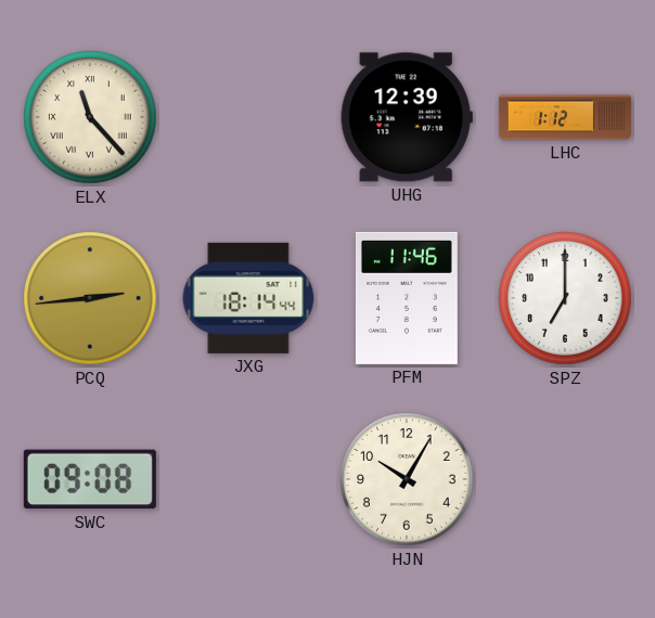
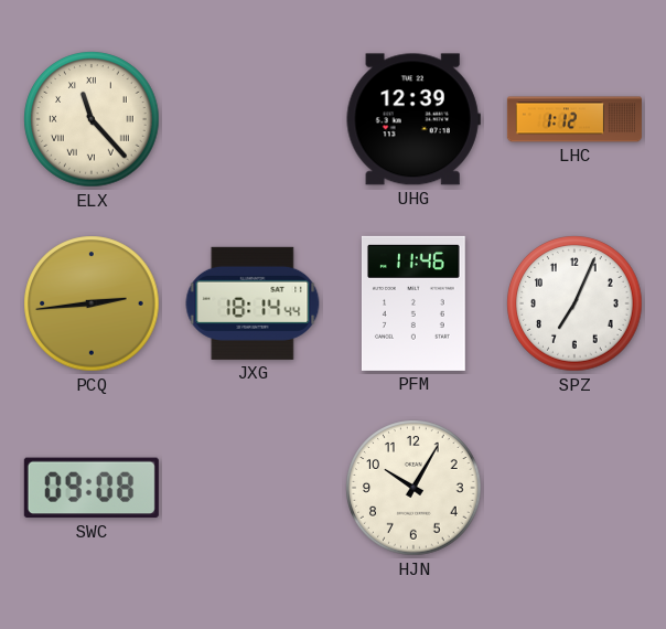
SPZ: 7:00 -> 7:04
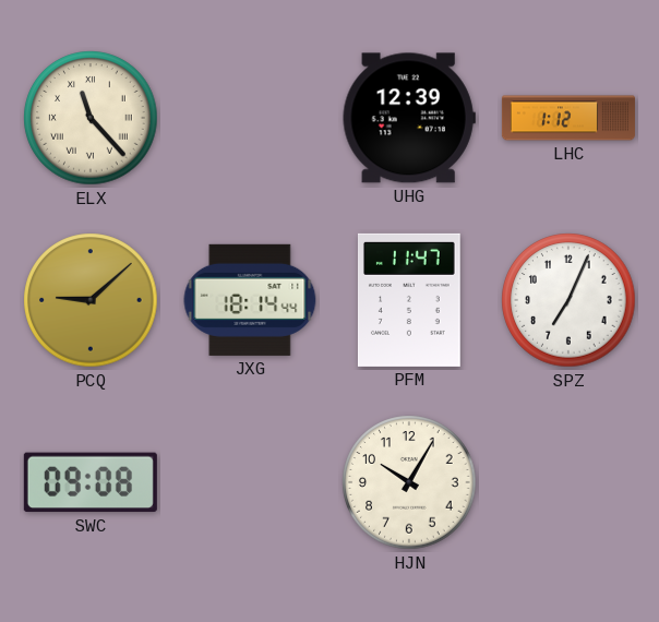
PCQ: 2:44 -> 9:08
PFM: 11:46 -> 11:47
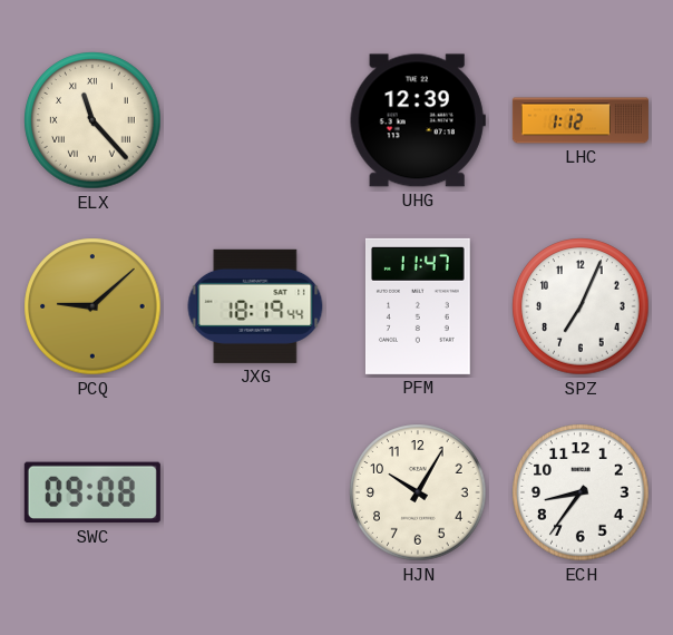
JXG: 18:14 -> 18:19
ECH: none -> 8:36
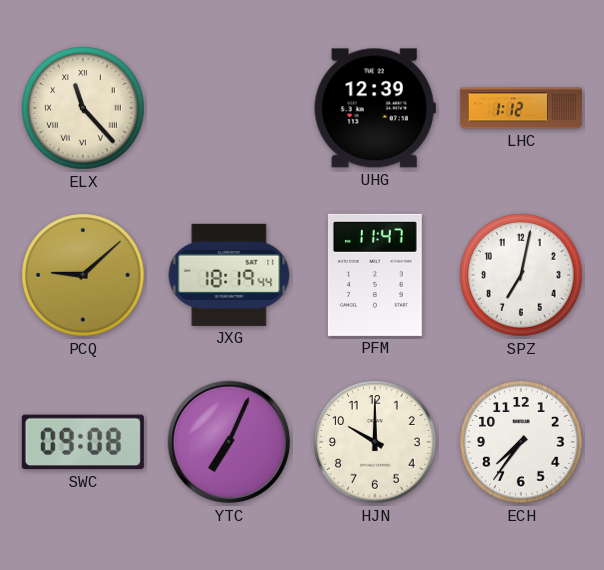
SPZ: 7:04 -> 7:02
YTC: none -> 7:04
HJN: 10:05 -> 10:00
ECH: 8:36 -> 7:36
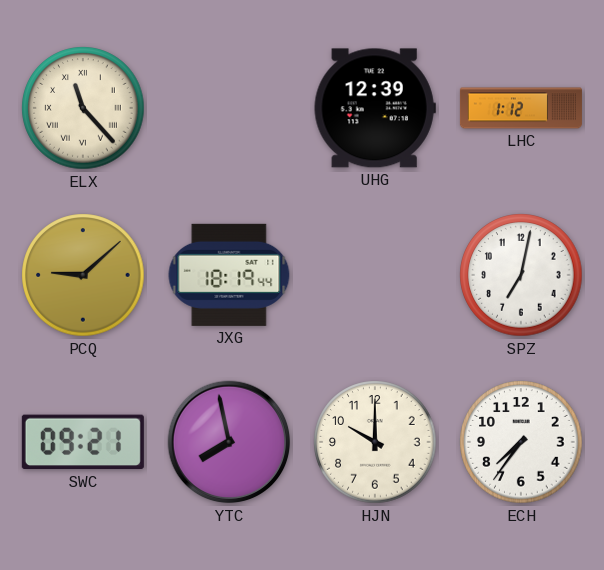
PFM: 11:47 -> none
SWC: 09:08 -> 09:21
YTC: 7:04 -> 7:58
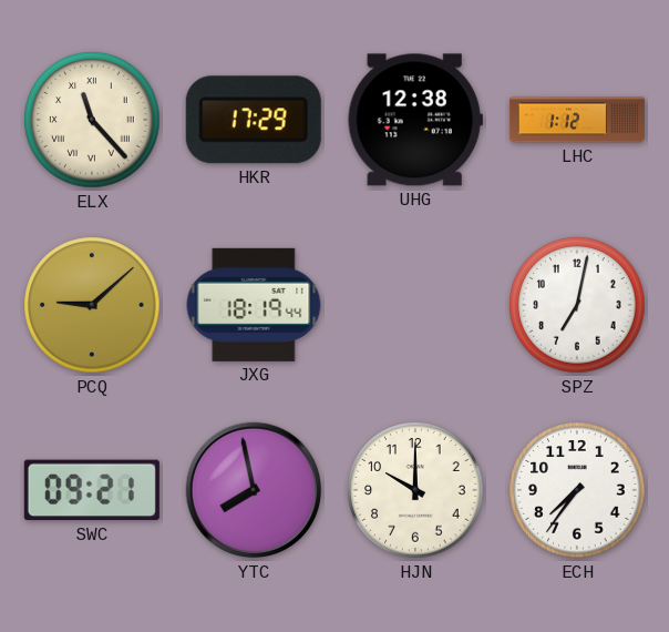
HKR: none -> 17:29
UHG: 12:39 -> 12:38
